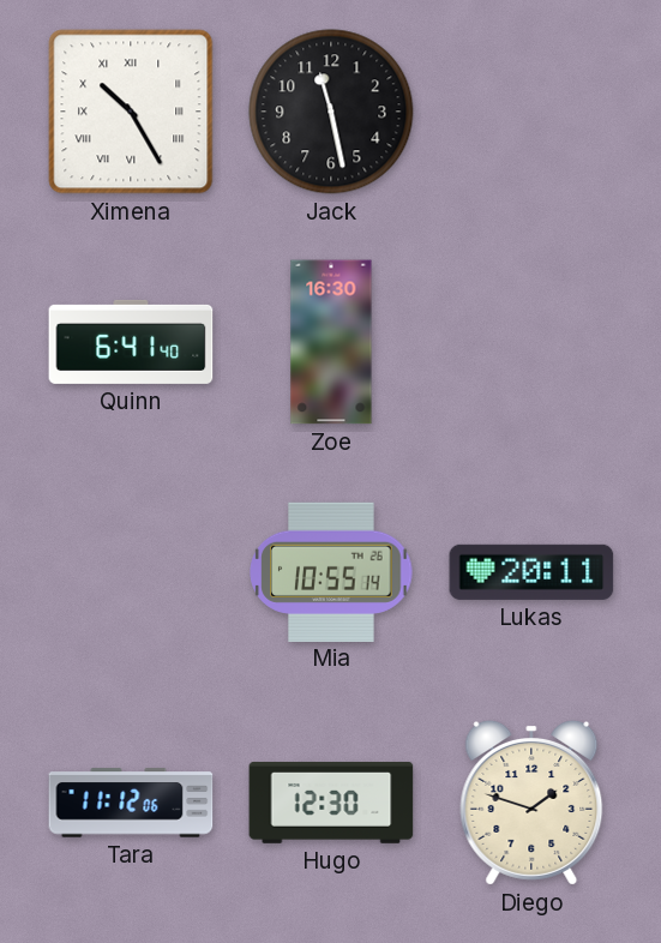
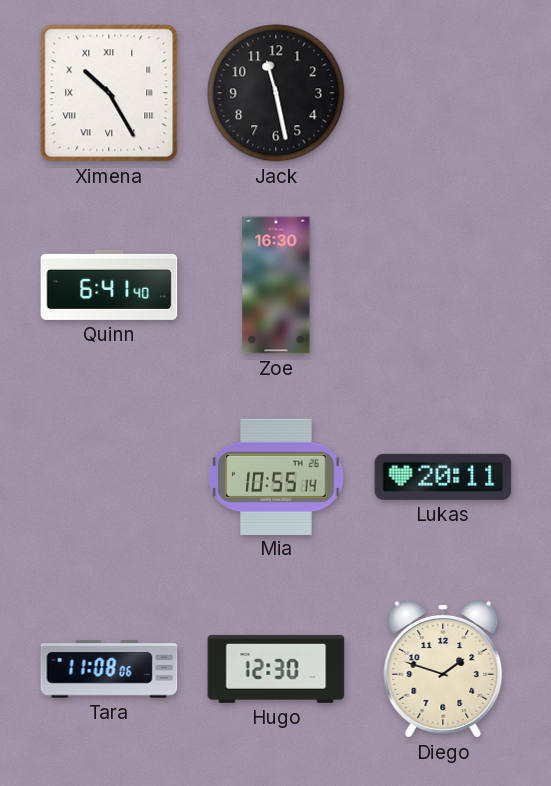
Tara: 11:12 -> 11:08
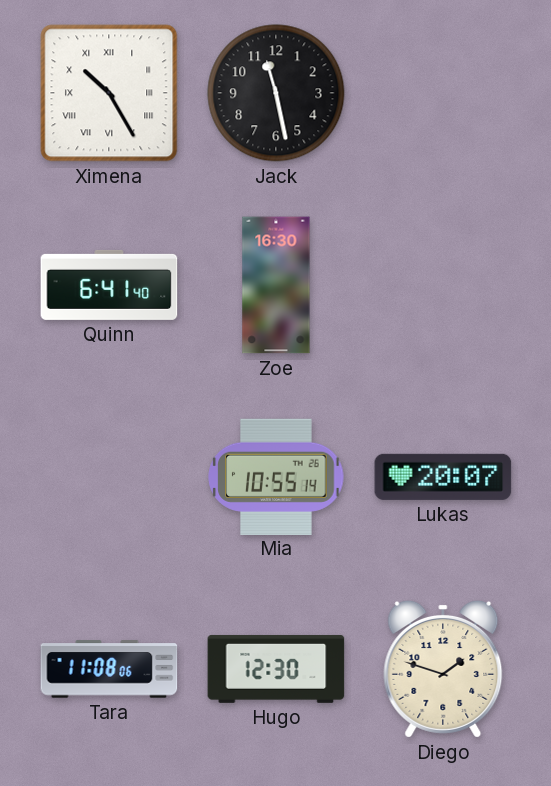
Lukas: 20:11 -> 20:07
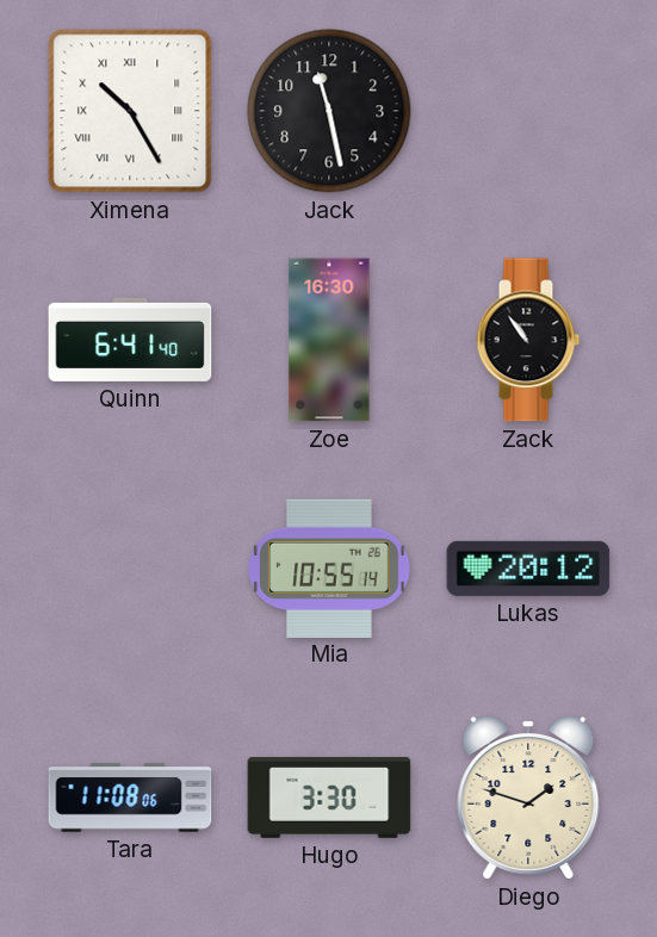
Zack: none -> 10:54
Lukas: 20:07 -> 20:12
Hugo: 12:30 -> 3:30
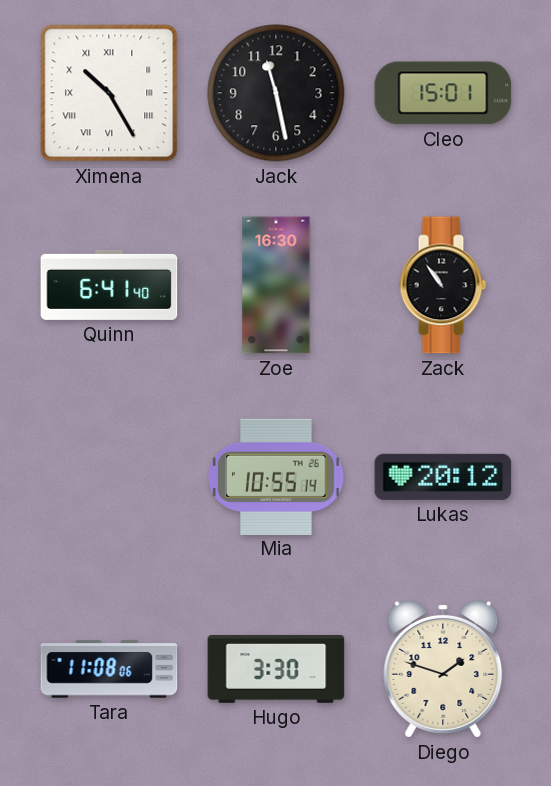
Cleo: none -> 15:01
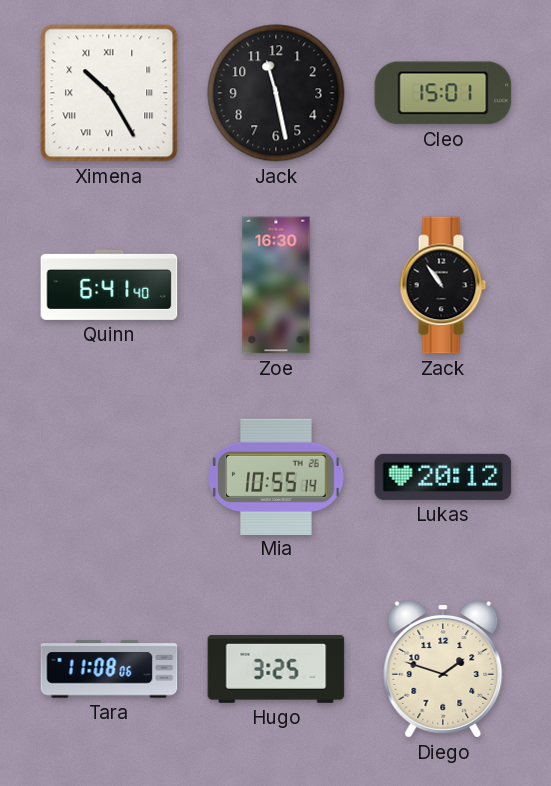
Hugo: 3:30 -> 3:25
